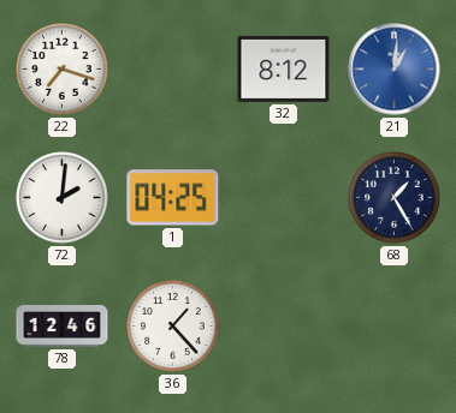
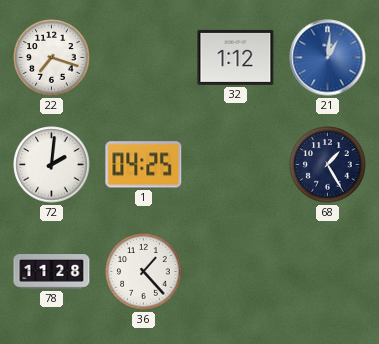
32: 8:12 -> 1:12
78: 12:46 -> 11:28
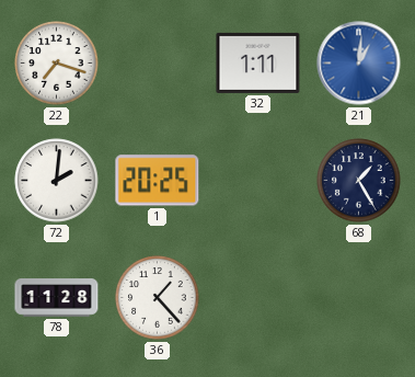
32: 1:12 -> 1:11
1: 04:25 -> 20:25
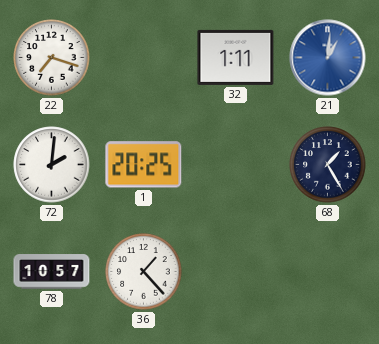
78: 11:28 -> 10:57
